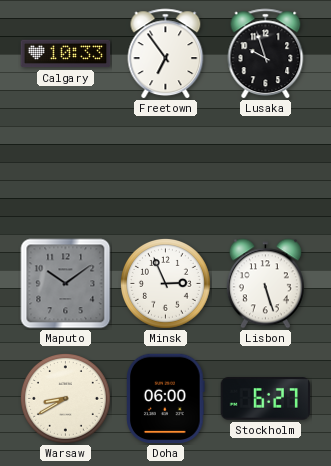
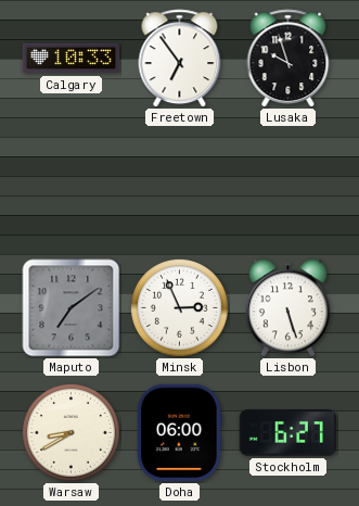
Maputo: 10:09 -> 7:09
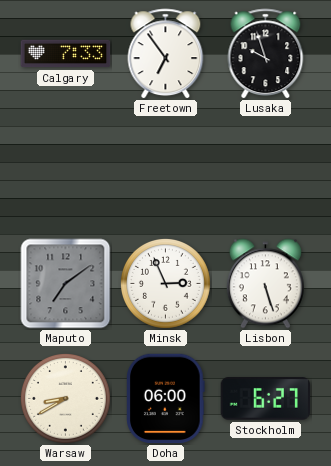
Calgary: 10:33 -> 7:33
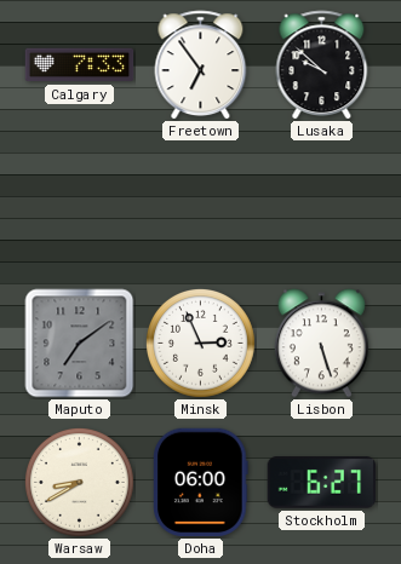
Lusaka: 9:57 -> 9:52
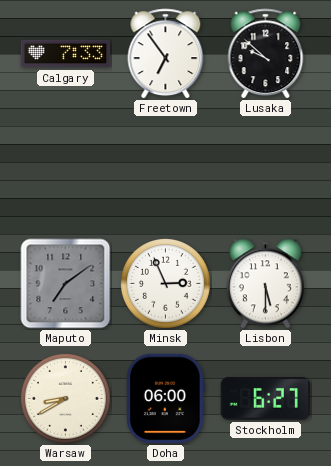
Lisbon: 5:27 -> 5:30
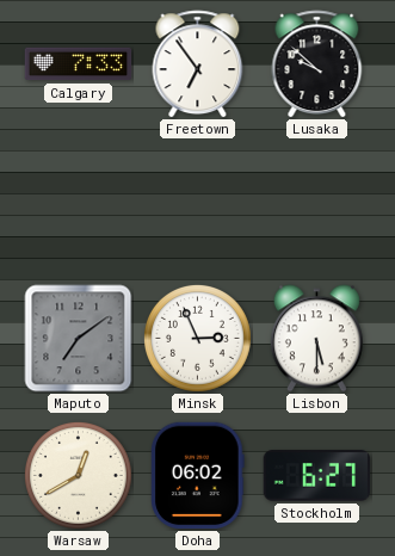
Warsaw: 8:40 -> 12:40
Doha: 06:00 -> 06:02
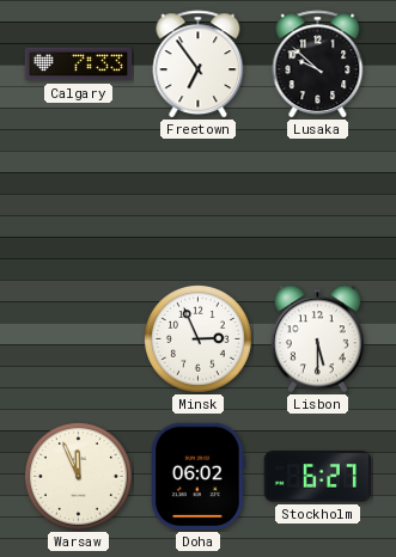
Maputo: 7:09 -> none
Warsaw: 12:40 -> 11:56
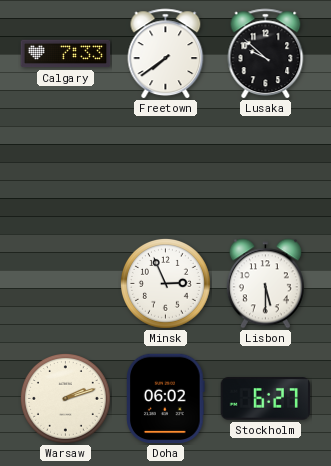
Freetown: 6:54 -> 7:39
Warsaw: 11:56 -> 2:12
